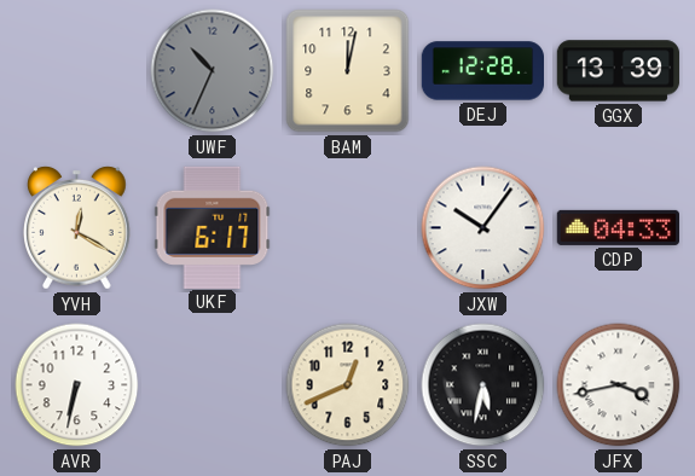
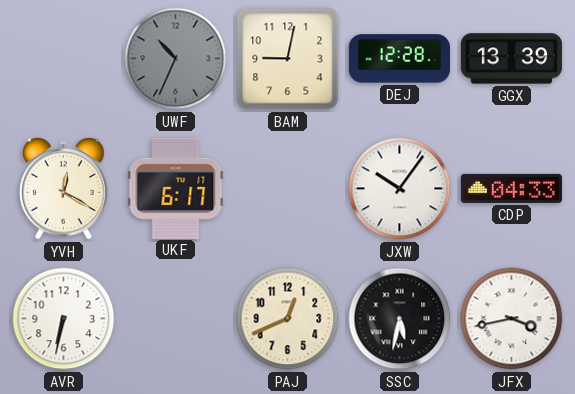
BAM: 12:02 -> 9:02
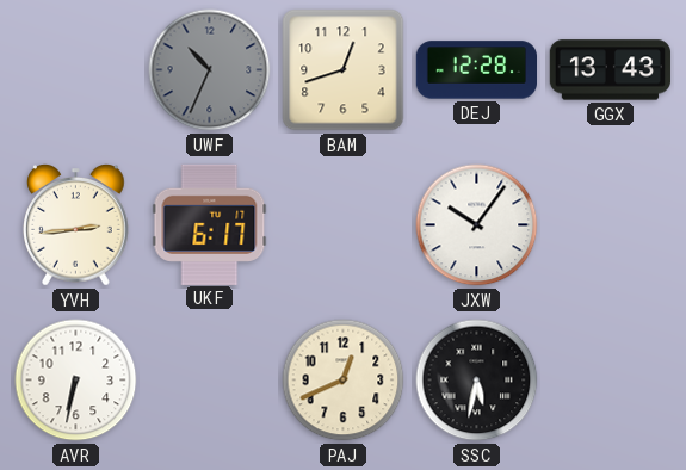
BAM: 9:02 -> 12:42
GGX: 13:39 -> 13:43
YVH: 12:20 -> 2:44
CDP: 04:33 -> none
JFX: 3:43 -> none
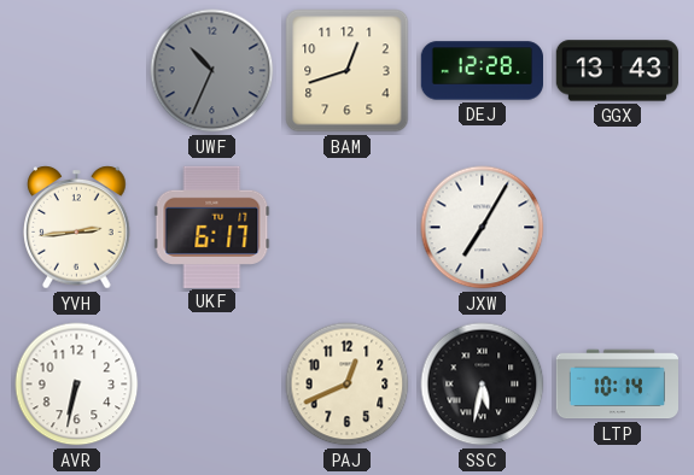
JXW: 10:06 -> 7:05
LTP: none -> 10:14
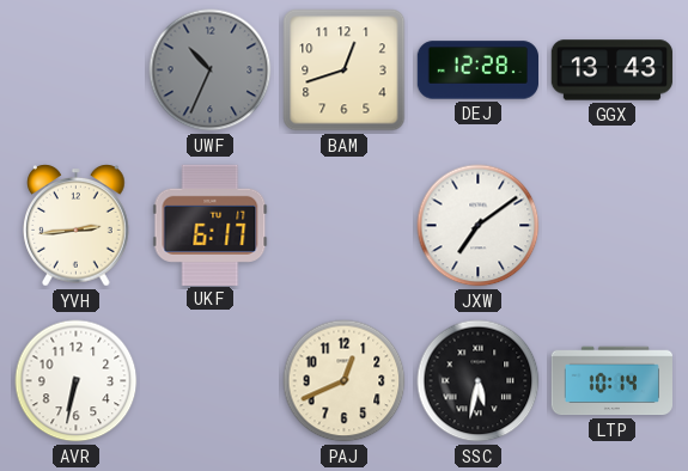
JXW: 7:05 -> 7:09
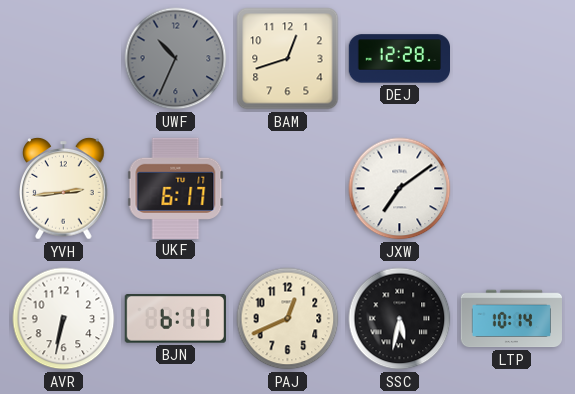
GGX: 13:43 -> none
BJN: none -> 6:11
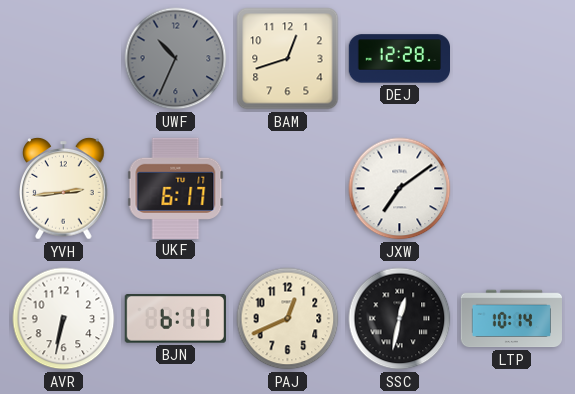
SSC: 5:32 -> 12:32
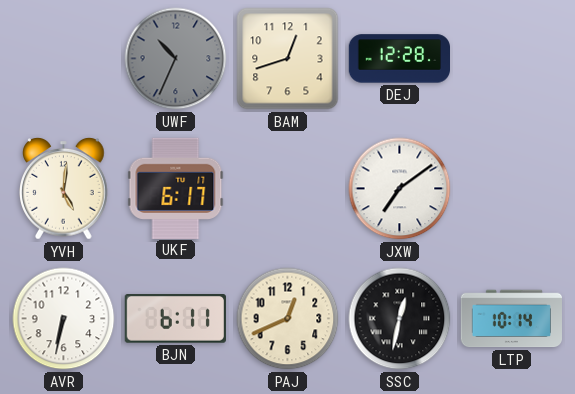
YVH: 2:44 -> 5:01
